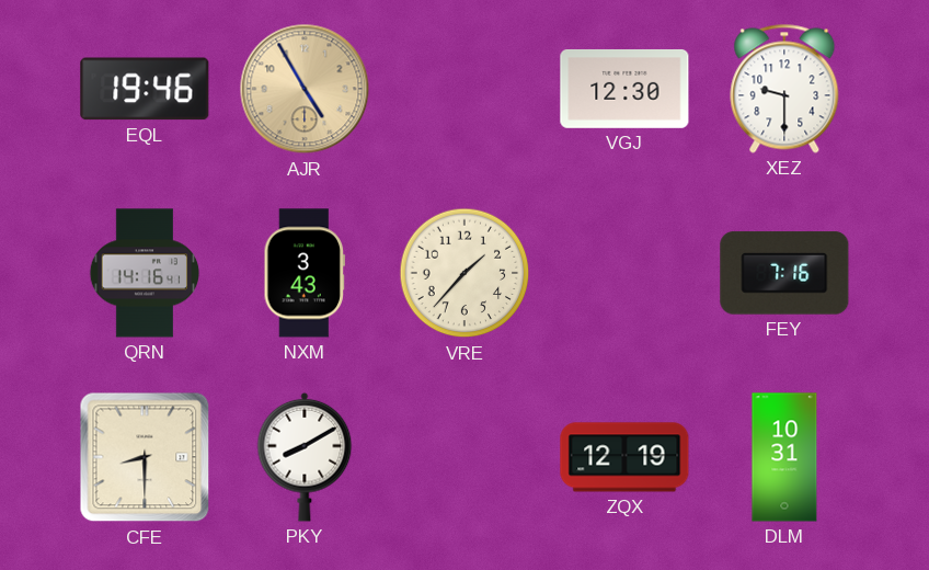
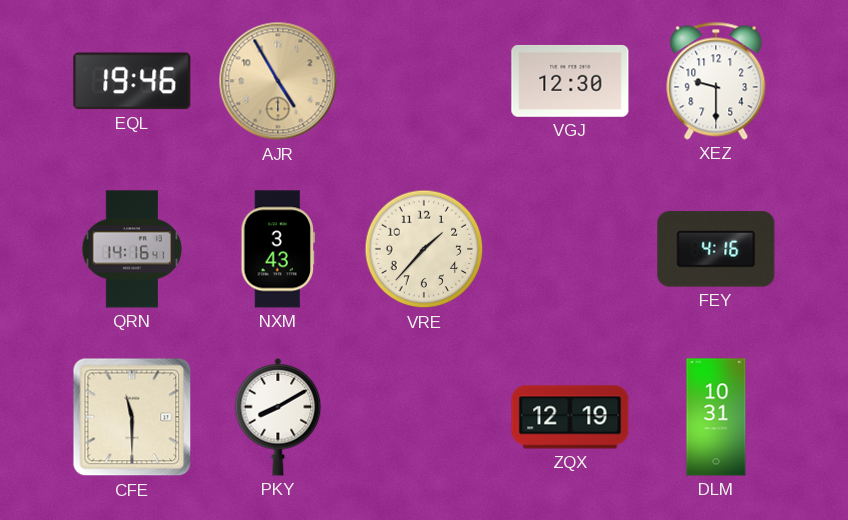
FEY: 7:16 -> 4:16
CFE: 8:30 -> 11:30
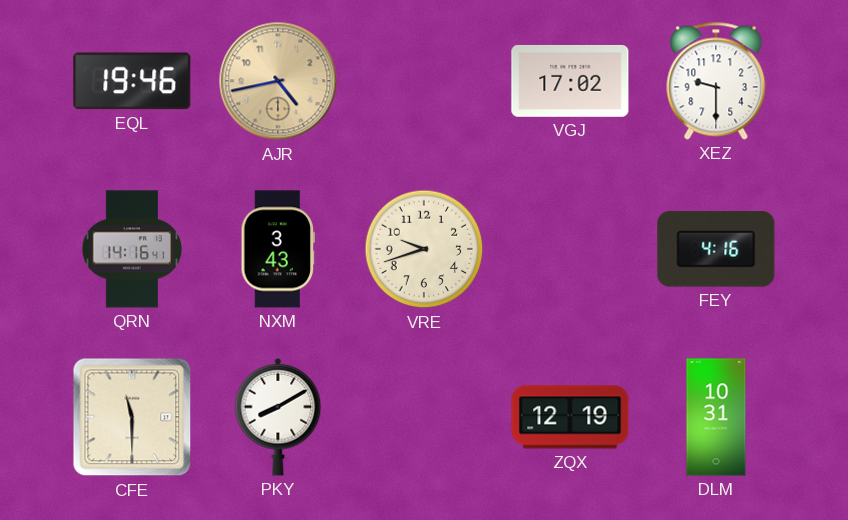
AJR: 4:55 -> 4:43
VGJ: 12:30 -> 17:02
VRE: 1:37 -> 9:42
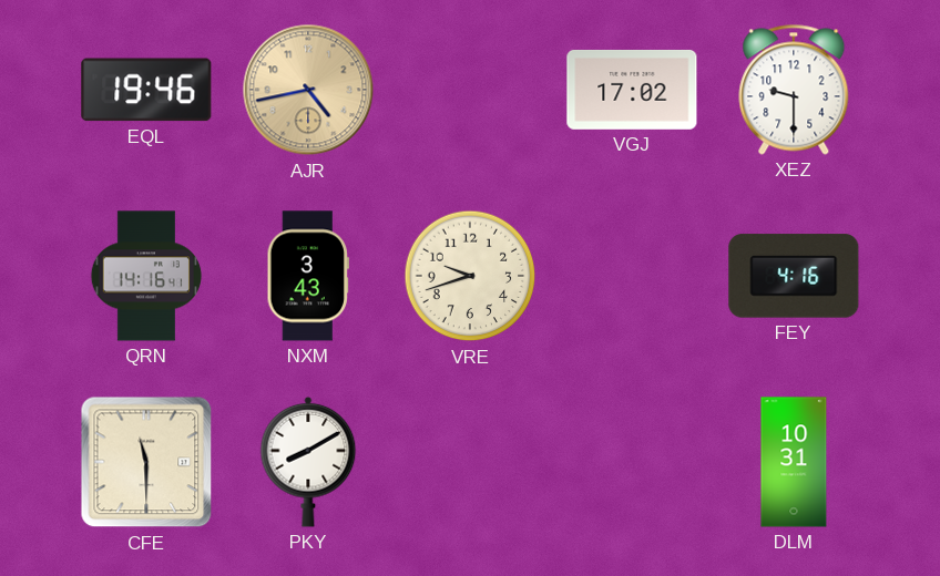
ZQX: 12:19 -> none
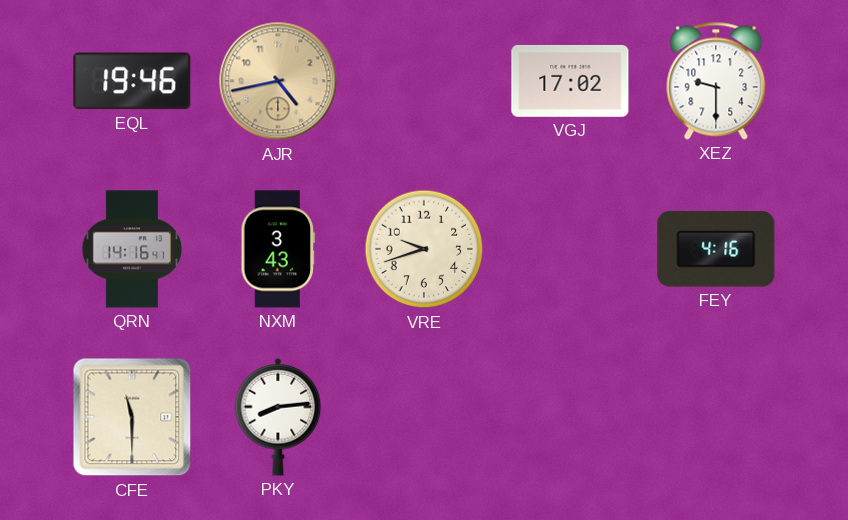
PKY: 8:10 -> 8:14
DLM: 10:31 -> none
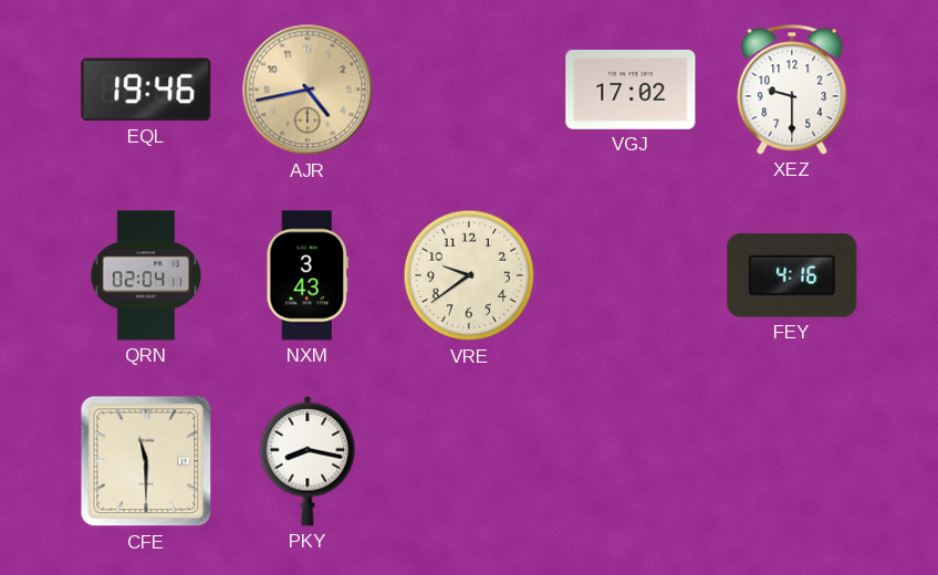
QRN: 14:16 -> 02:04
VRE: 9:42 -> 9:39
PKY: 8:14 -> 8:17
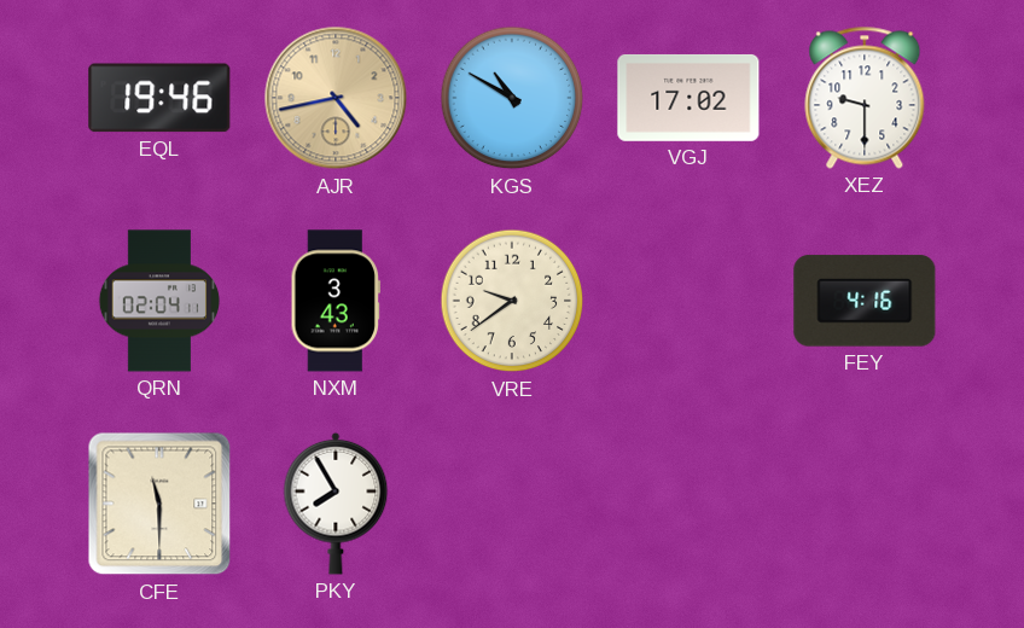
KGS: none -> 10:50
PKY: 8:17 -> 7:55
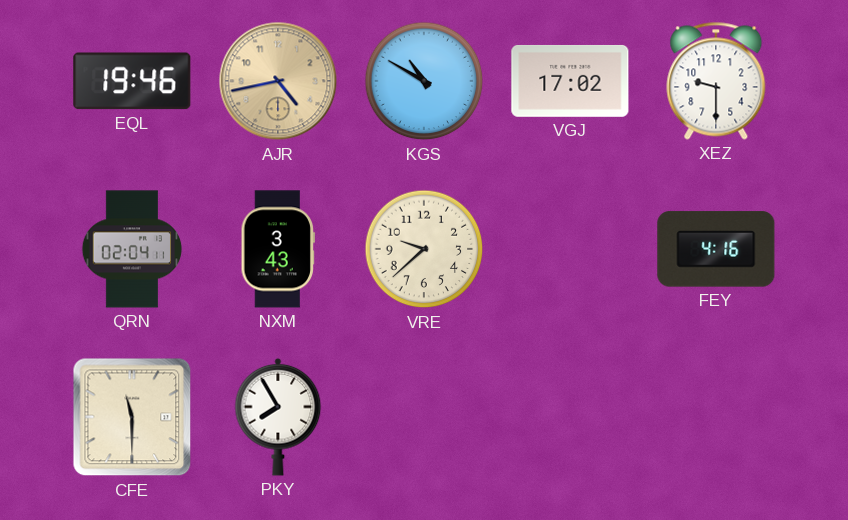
VRE: 9:39 -> 9:38
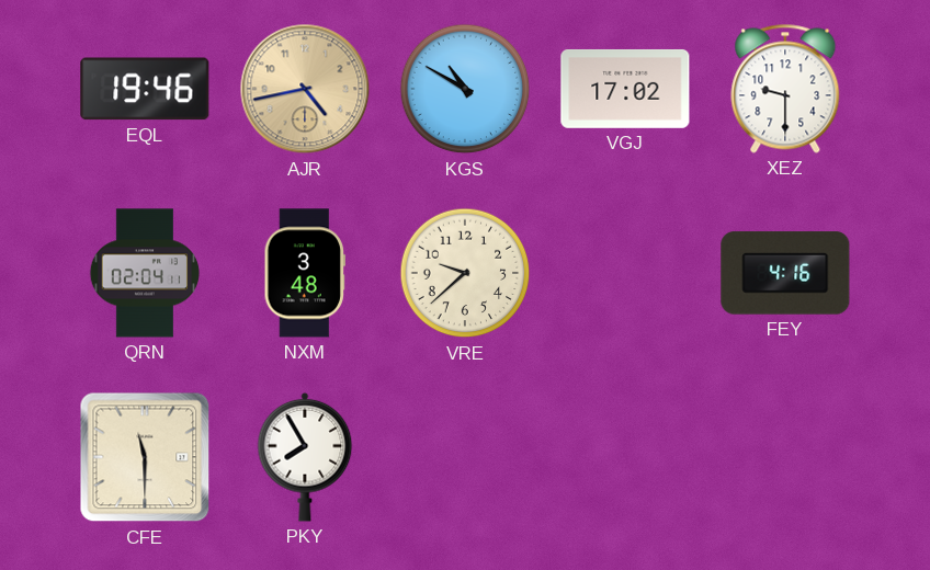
NXM: 3:43 -> 3:48
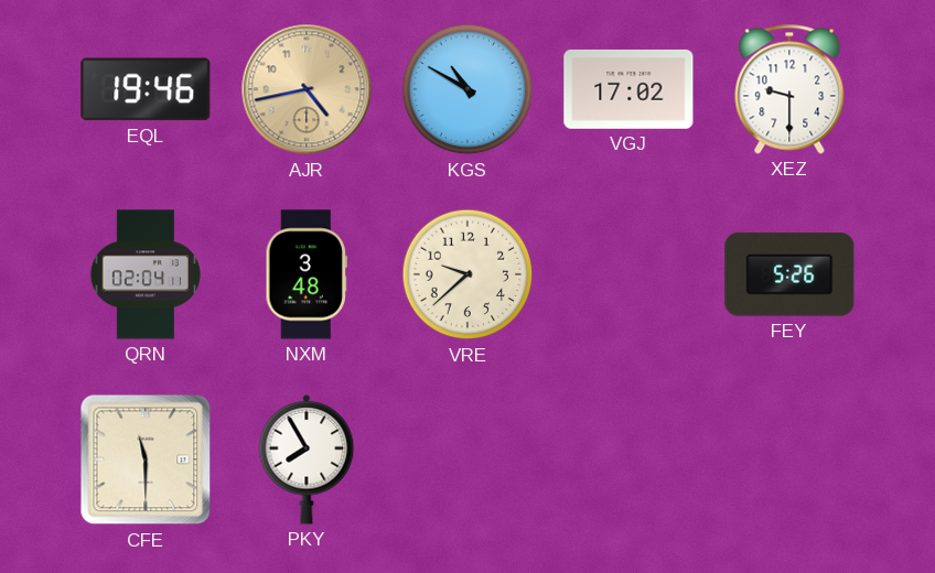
FEY: 4:16 -> 5:26
